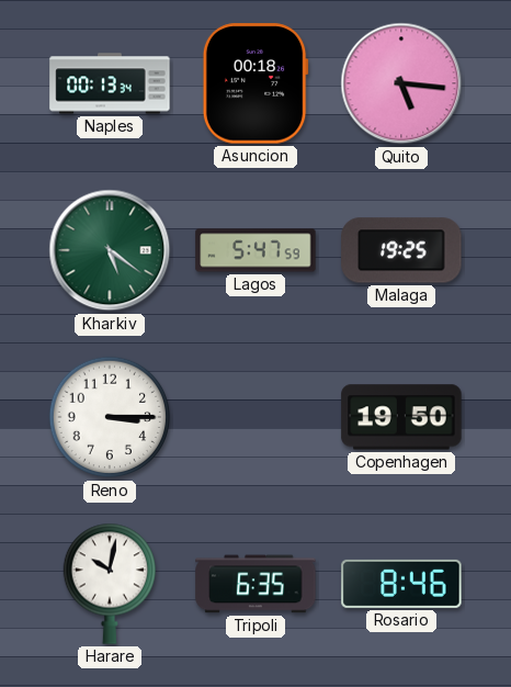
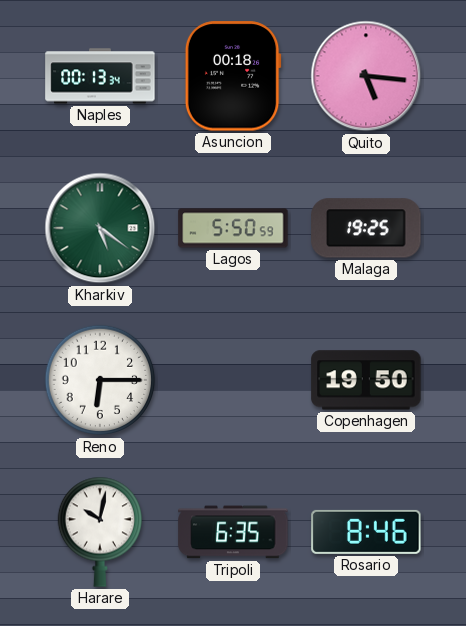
Lagos: 5:47 -> 5:50
Reno: 3:15 -> 6:15
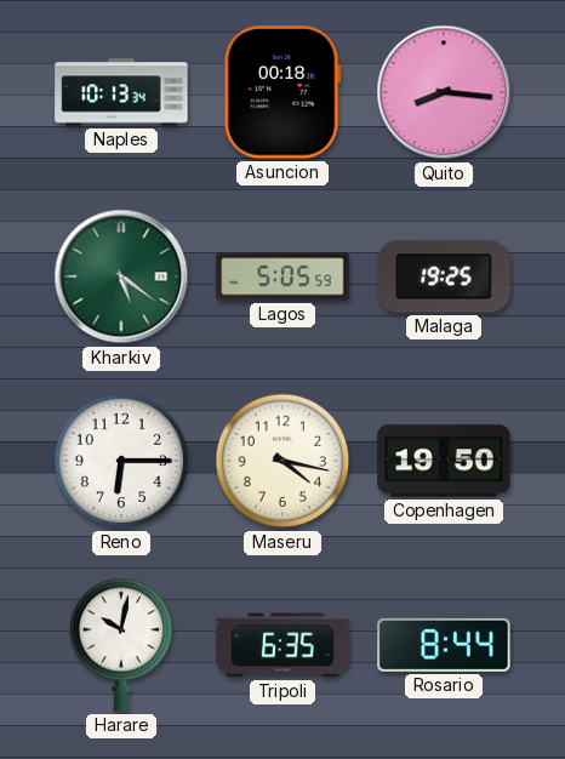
Naples: 00:13 -> 10:13
Quito: 5:16 -> 8:16
Lagos: 5:50 -> 5:05
Maseru: none -> 4:17
Rosario: 8:46 -> 8:44
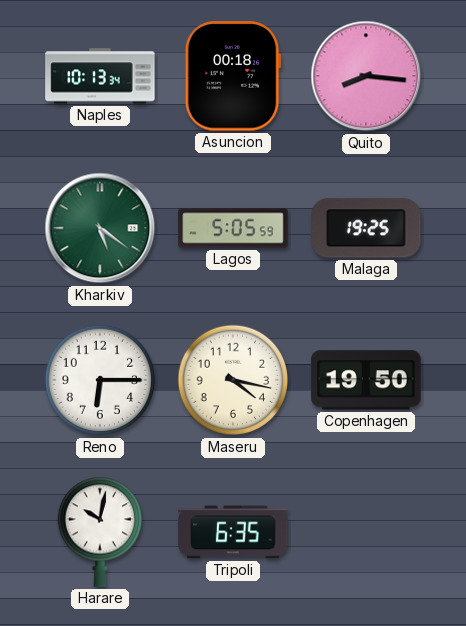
Rosario: 8:44 -> none
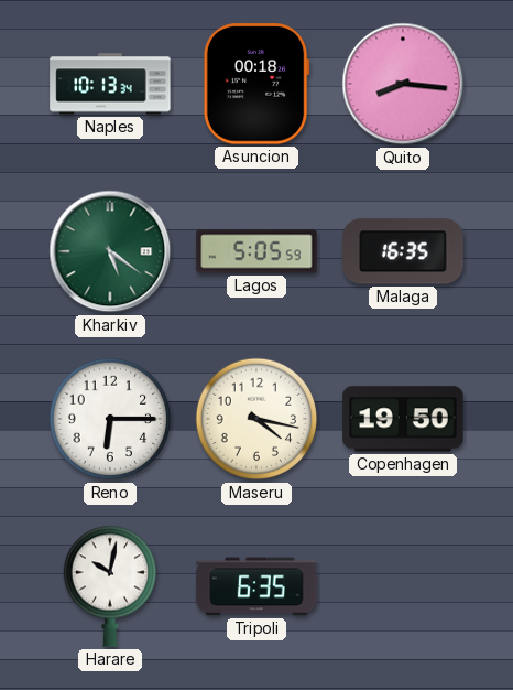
Malaga: 19:25 -> 16:35
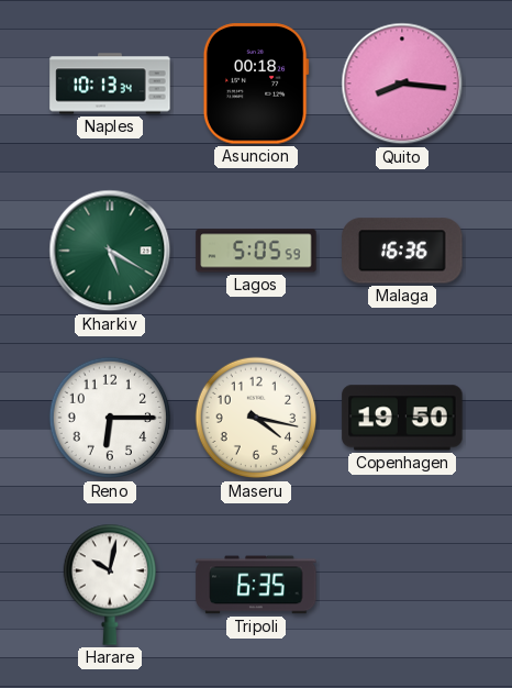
Kharkiv: 5:21 -> 5:20
Malaga: 16:35 -> 16:36
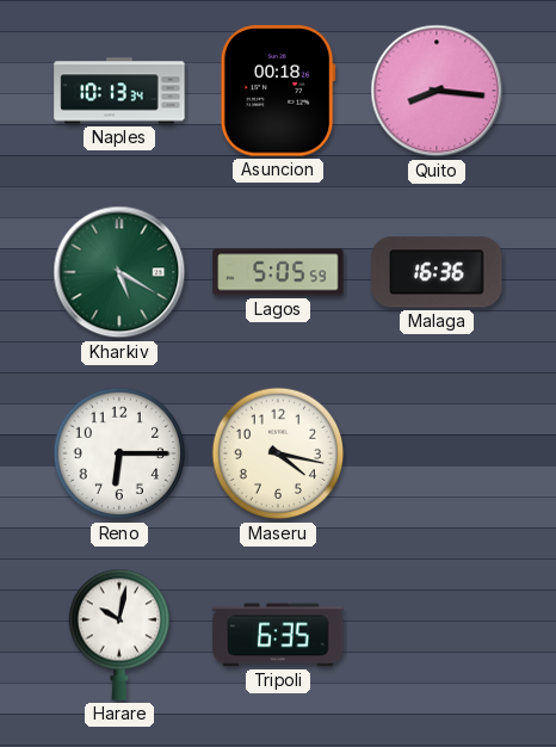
Copenhagen: 19:50 -> none
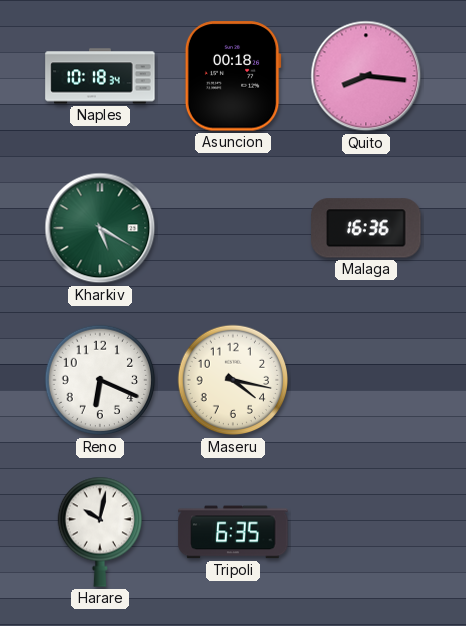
Naples: 10:13 -> 10:18
Lagos: 5:05 -> none
Reno: 6:15 -> 6:19
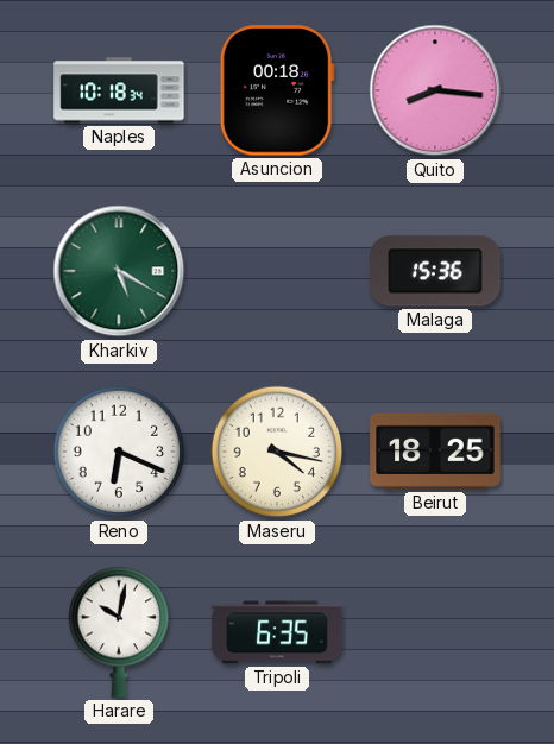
Malaga: 16:36 -> 15:36
Beirut: none -> 18:25
